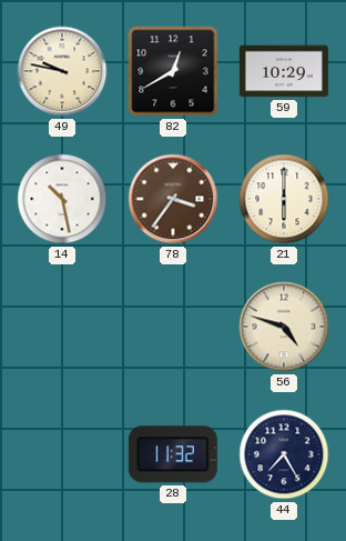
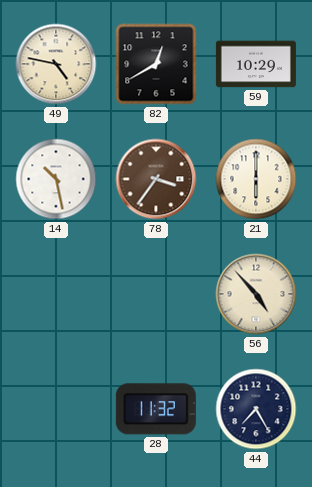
49: 9:47 -> 4:47
56: 4:48 -> 4:53
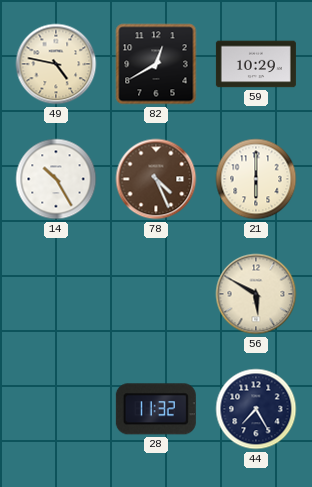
14: 10:28 -> 10:25
78: 3:36 -> 4:26
56: 4:53 -> 5:50
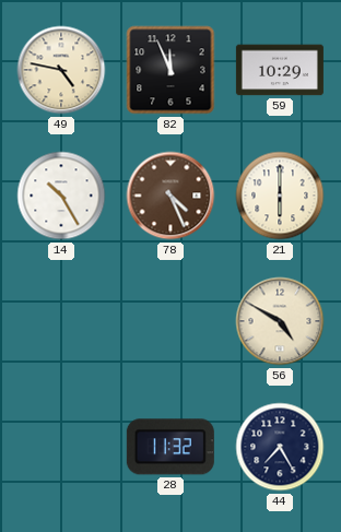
82: 12:40 -> 11:56
56: 5:50 -> 4:50
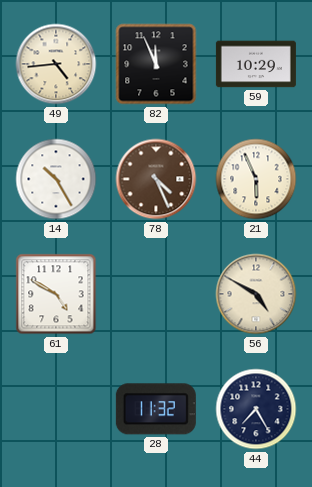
49: 4:47 -> 4:44
21: 6:00 -> 5:56
61: none -> 4:50
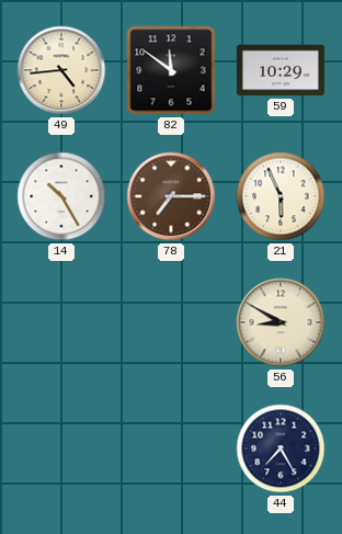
82: 11:56 -> 11:51
78: 4:26 -> 7:15
61: 4:50 -> none
56: 4:50 -> 8:50
28: 11:32 -> none
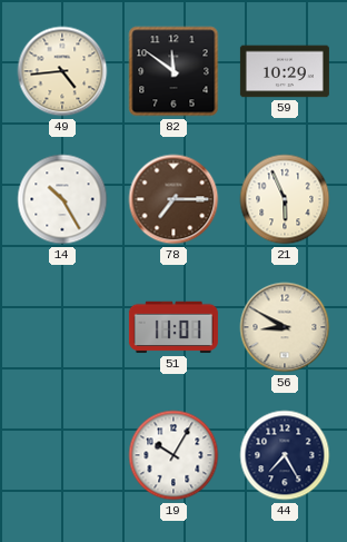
51: none -> 11:01
19: none -> 10:05
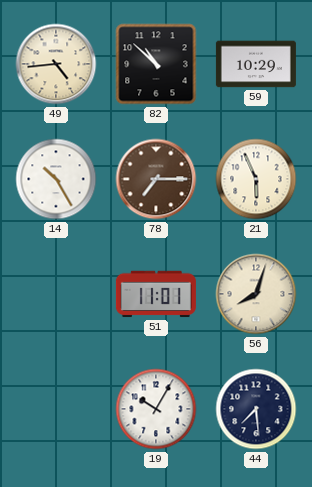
82: 11:51 -> 10:52
56: 8:50 -> 8:03
44: 7:25 -> 7:29
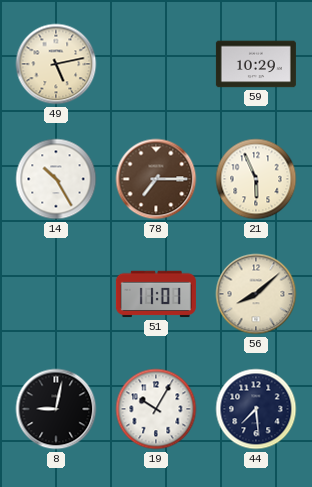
49: 4:44 -> 5:13
82: 10:52 -> none
56: 8:03 -> 8:08
8: none -> 9:02
